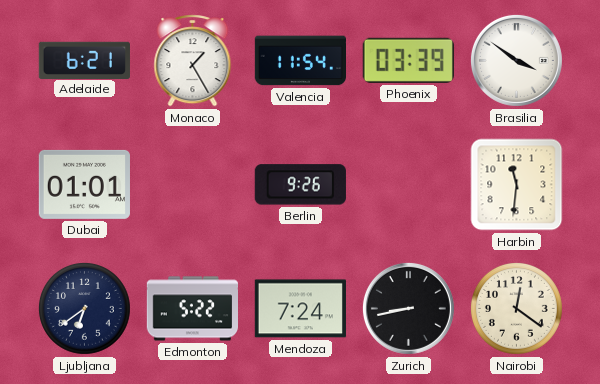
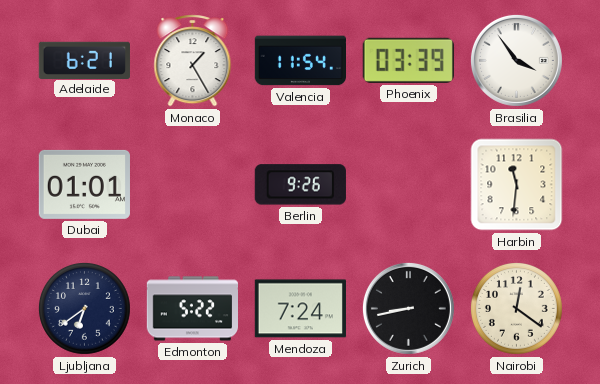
Brasilia: 3:51 -> 3:54
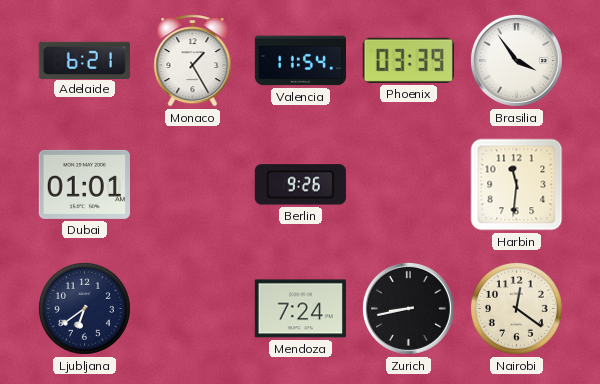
Edmonton: 5:22 -> none
